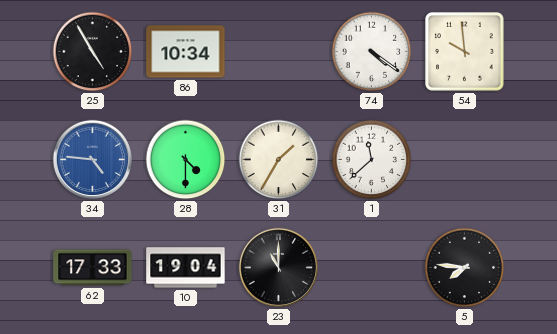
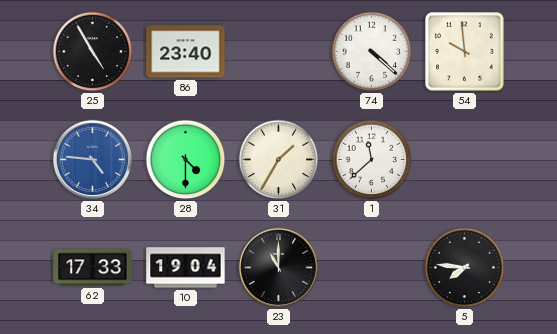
86: 10:34 -> 23:40
74: 4:21 -> 4:22
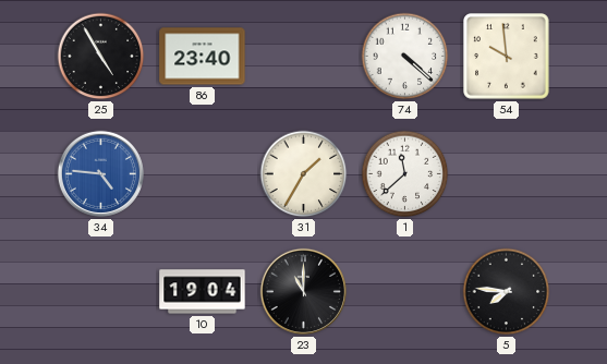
28: 4:30 -> none
62: 17:33 -> none
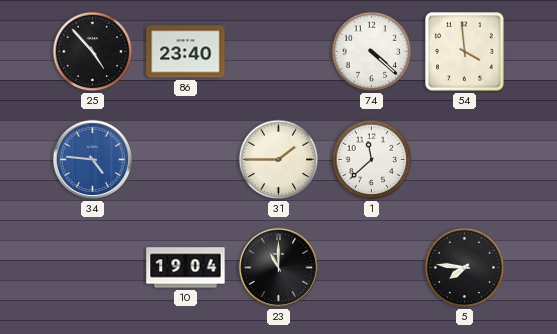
25: 4:55 -> 4:53
54: 9:59 -> 3:59
31: 1:35 -> 1:45
